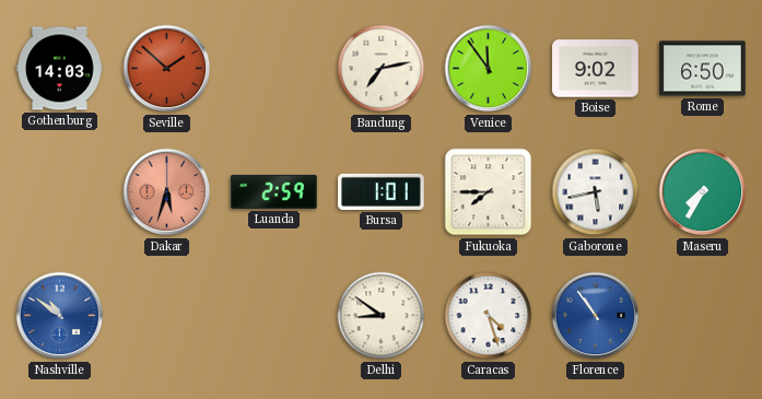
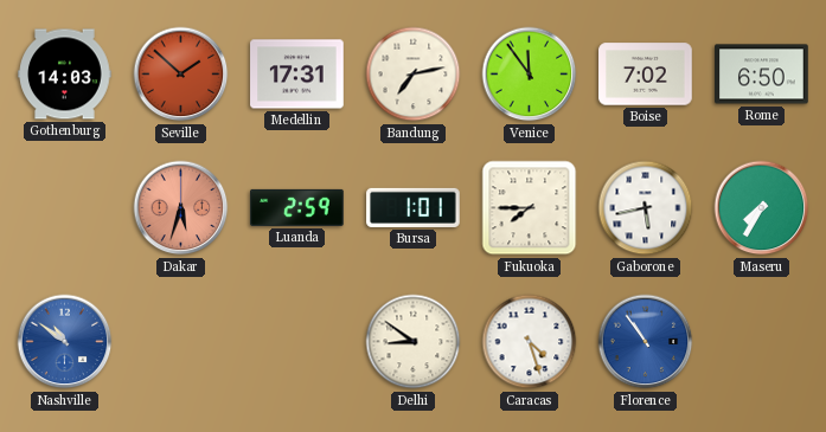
Medellin: none -> 17:31
Boise: 9:02 -> 7:02
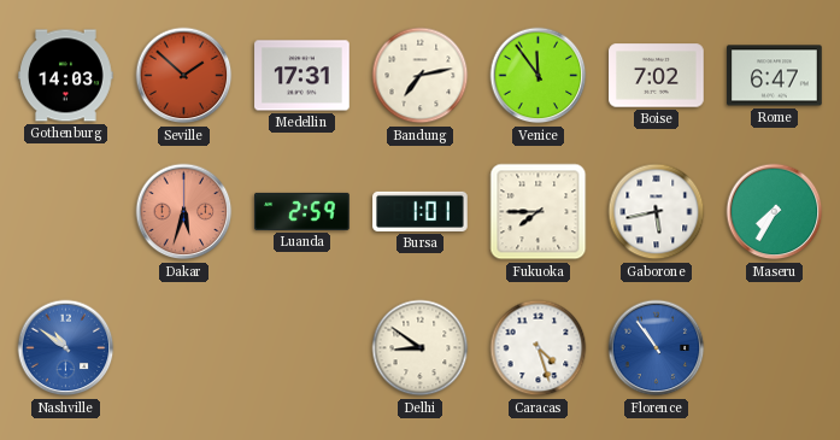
Rome: 6:50 -> 6:47
